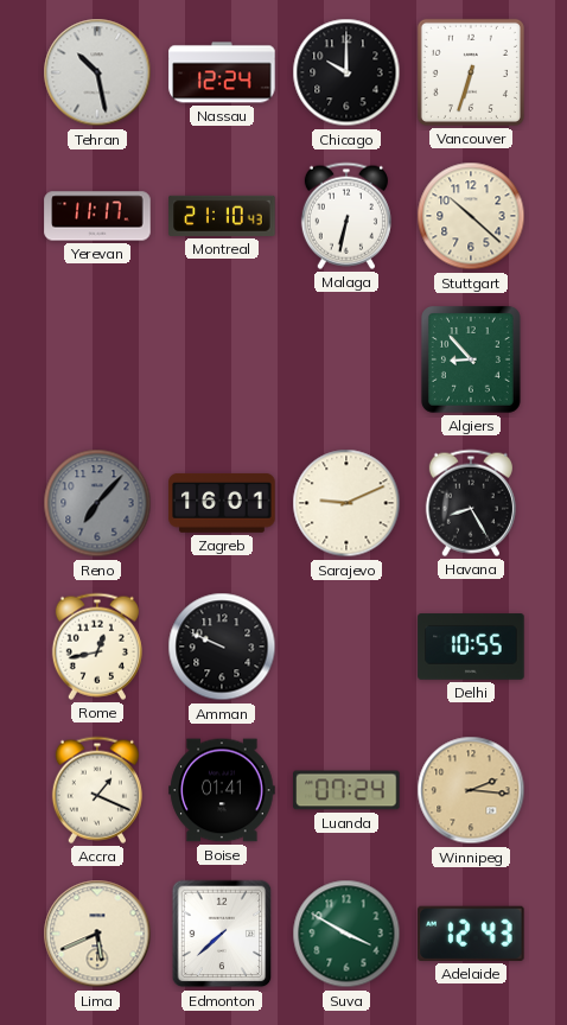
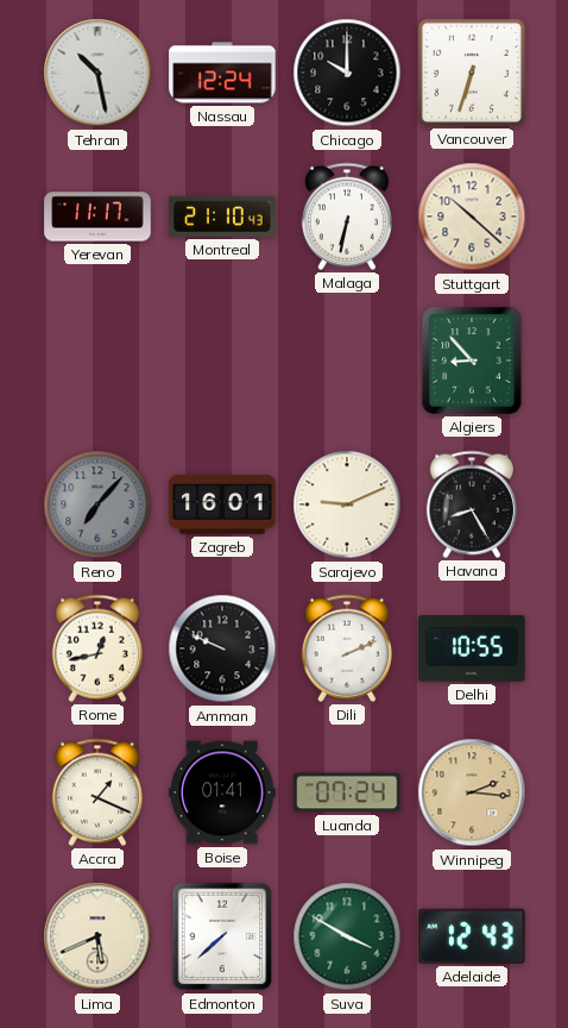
Dili: none -> 2:11
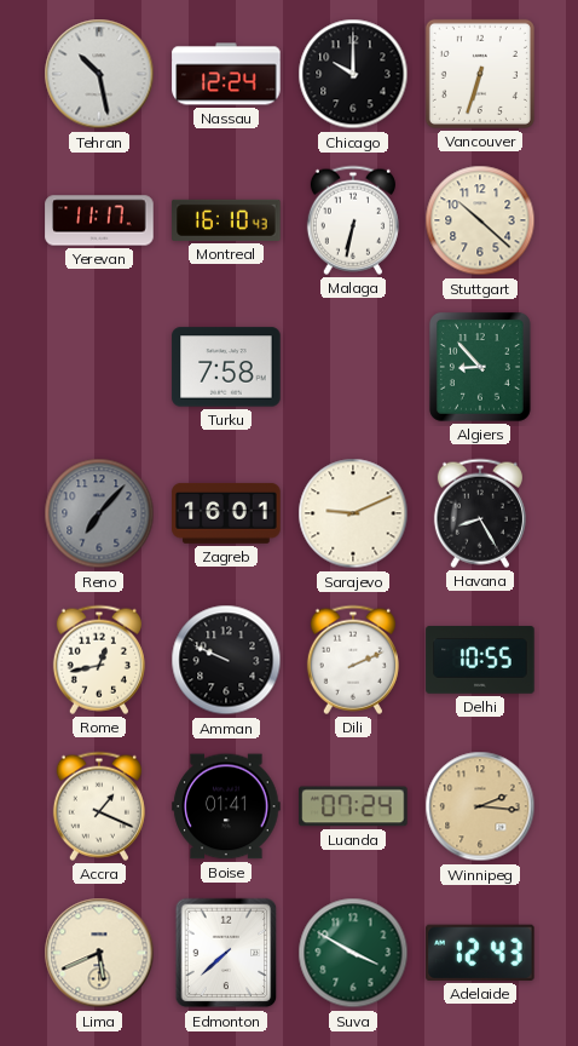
Montreal: 21:10 -> 16:10
Turku: none -> 7:58
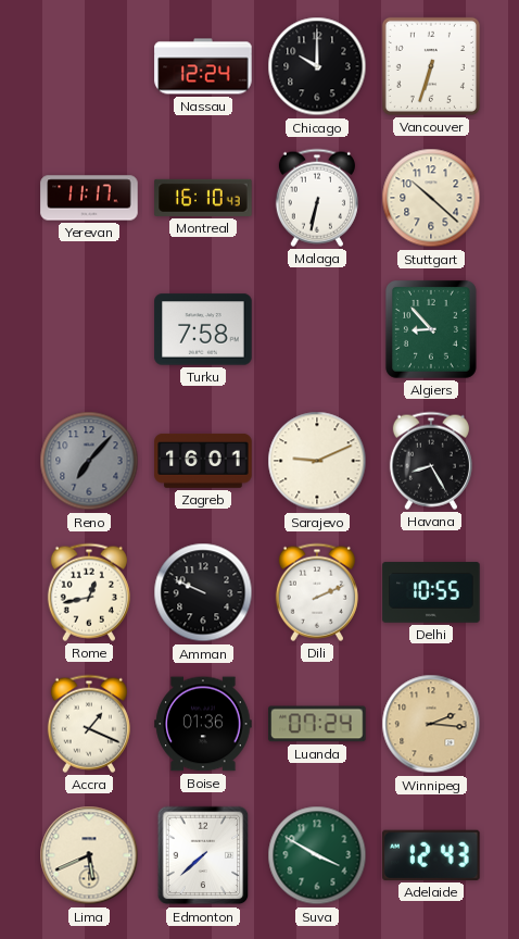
Tehran: 10:28 -> none
Boise: 01:41 -> 01:36
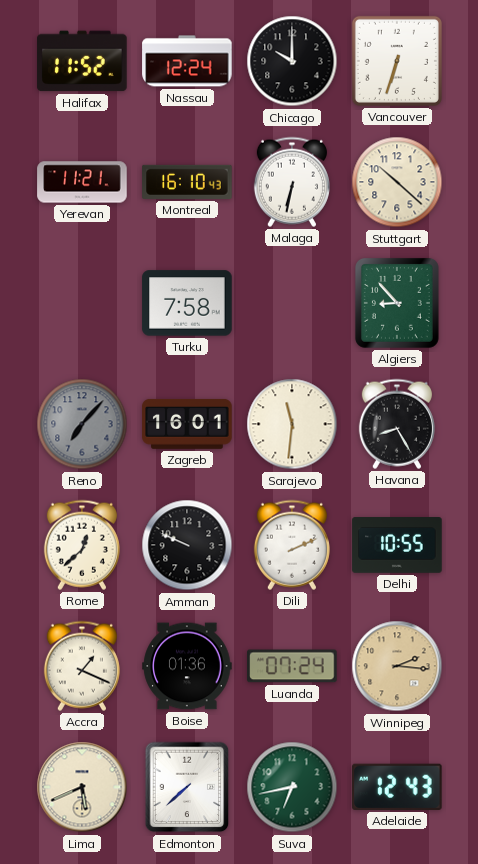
Halifax: none -> 11:52
Yerevan: 11:17 -> 11:21
Sarajevo: 9:11 -> 11:31
Rome: 12:43 -> 12:38
Suva: 3:50 -> 6:43
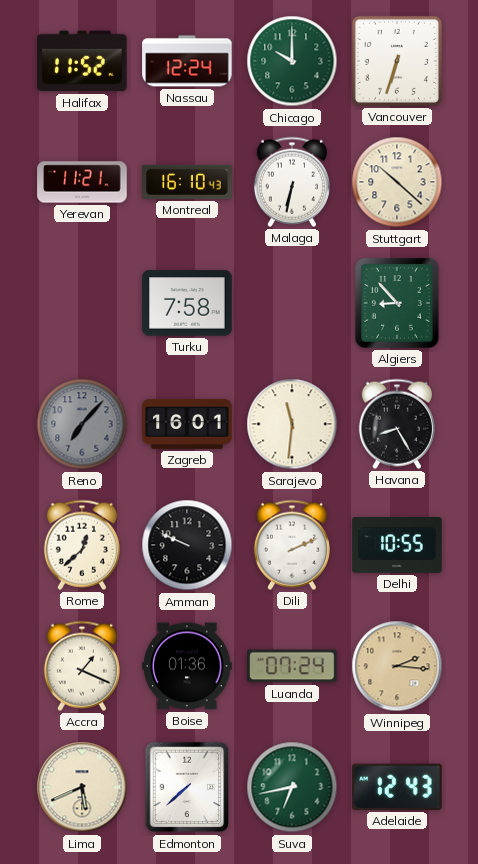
Chicago dial: black -> green
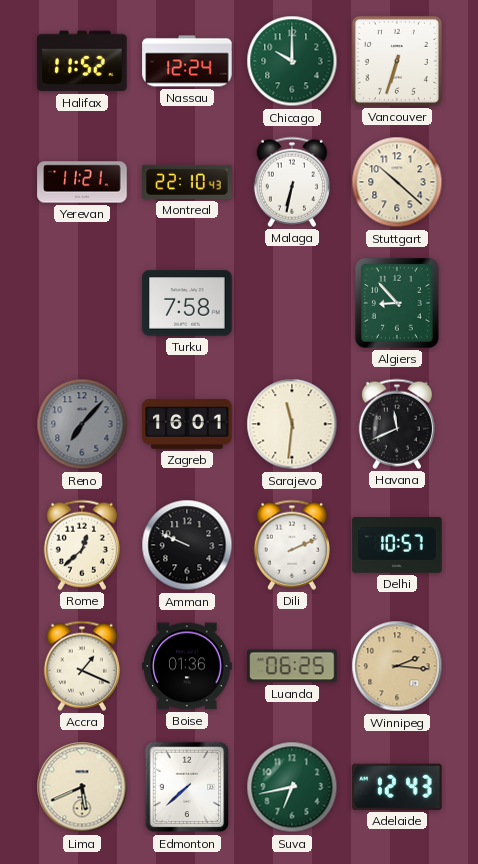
Montreal: 16:10 -> 22:10
Havana: 8:25 -> 11:41
Delhi: 10:55 -> 10:57
Luanda: 07:24 -> 06:25
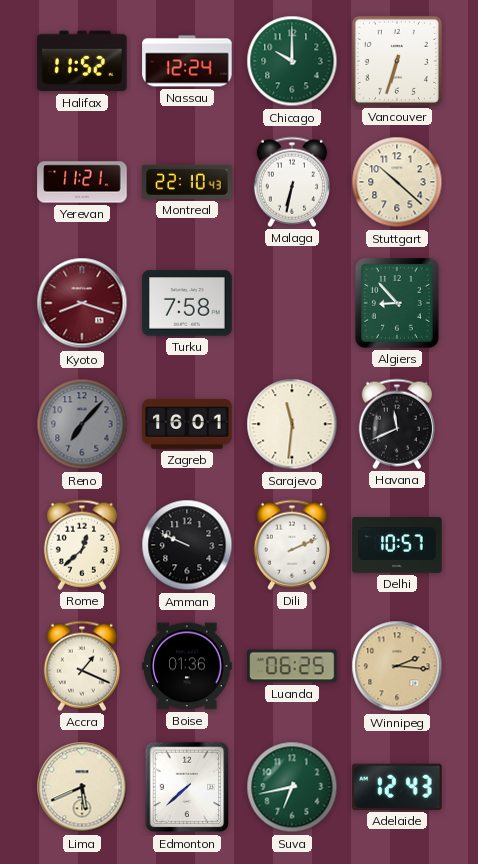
Kyoto: none -> 8:18
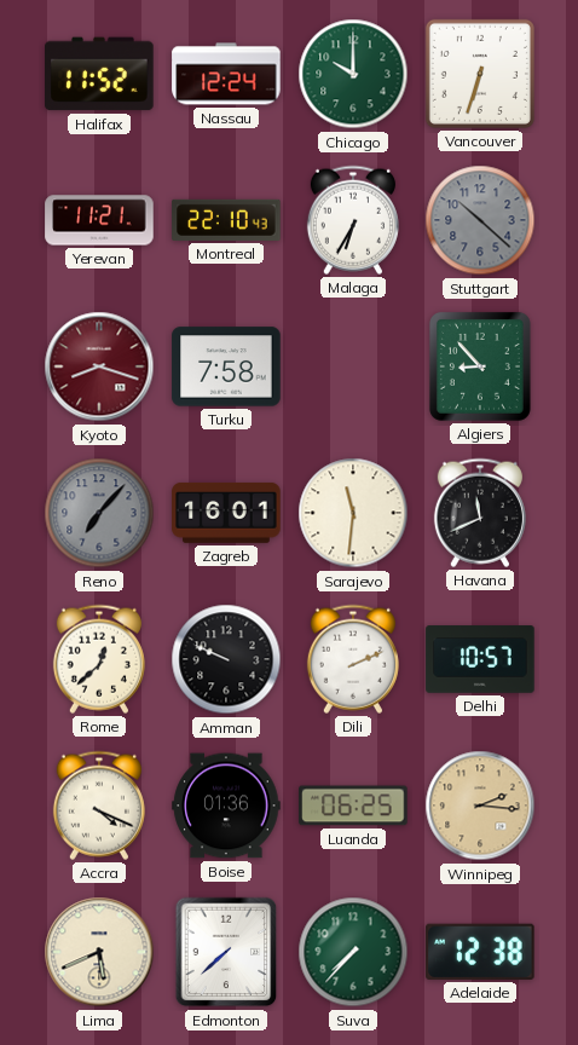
Malaga: 6:32 -> 6:35
Stuttgart dial: cream -> grey
Accra: 1:19 -> 4:19
Suva: 6:43 -> 7:37
Adelaide: 12:43 -> 12:38
